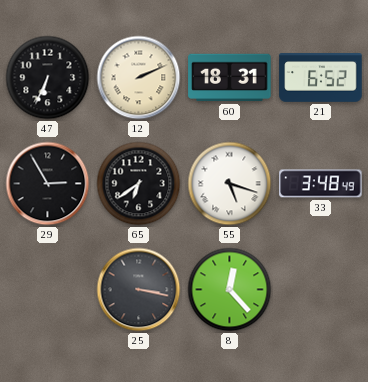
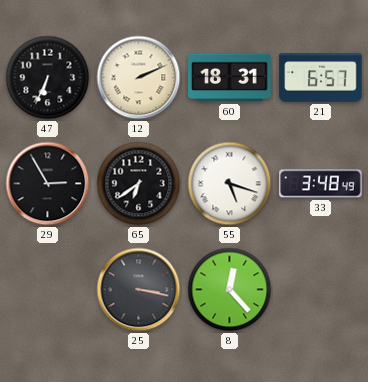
21: 6:52 -> 6:57
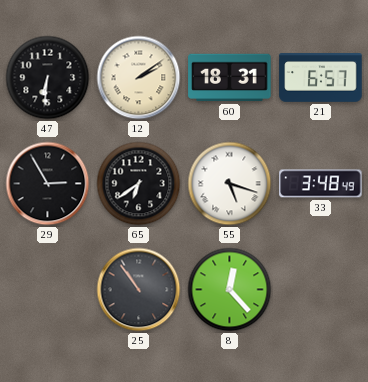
47: 6:34 -> 6:31
12: 2:11 -> 2:09
25: 3:17 -> 10:54
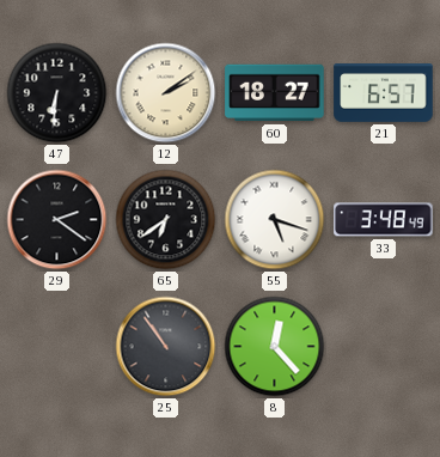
60: 18:31 -> 18:27
29: 2:55 -> 2:21
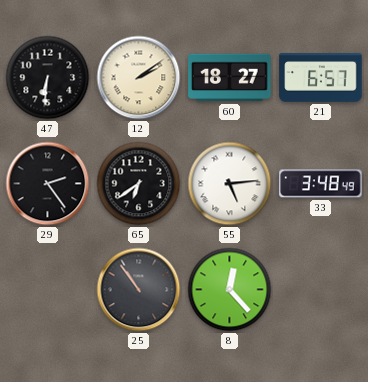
29: 2:21 -> 2:24
55: 5:18 -> 5:14
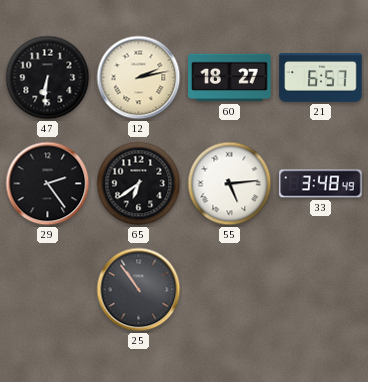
12: 2:09 -> 2:13
8: 12:23 -> none
